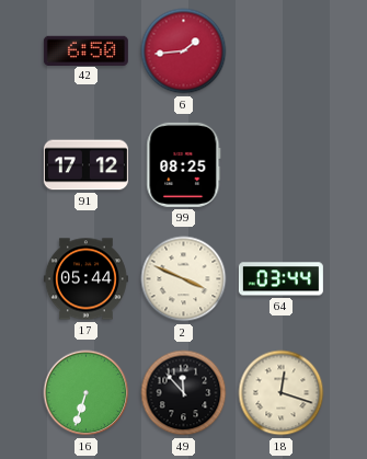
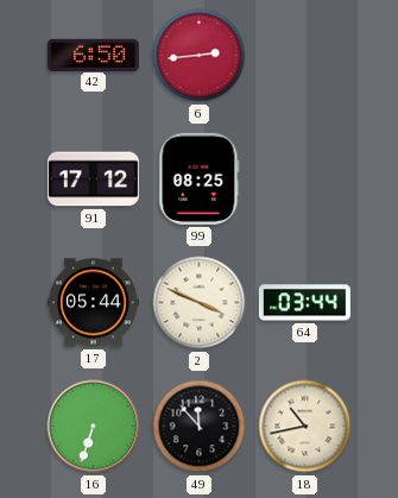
6: 1:44 -> 2:44
18: 12:18 -> 10:43
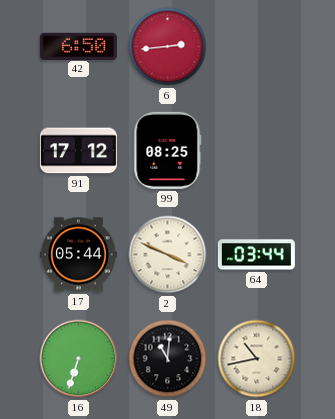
49: 11:53 -> 11:01
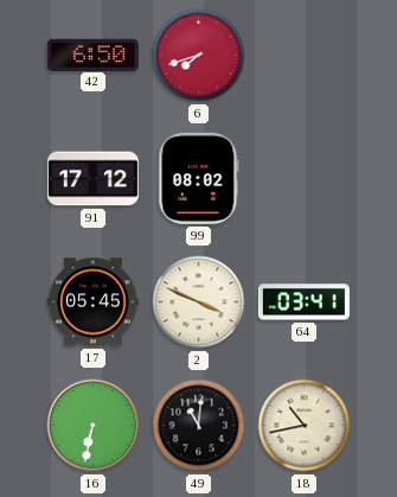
6: 2:44 -> 7:42
99: 08:25 -> 08:02
17: 05:44 -> 05:45
64: 03:44 -> 03:41
16: 6:33 -> 6:32
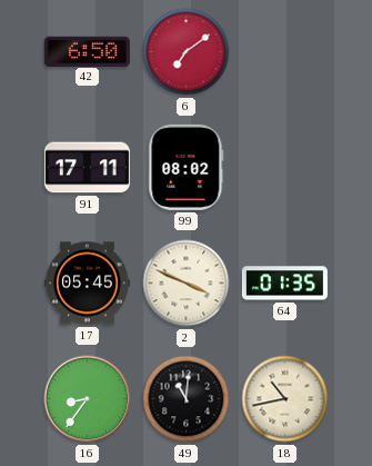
6: 7:42 -> 7:09
91: 17:12 -> 17:11
64: 03:41 -> 01:35
16: 6:32 -> 8:36
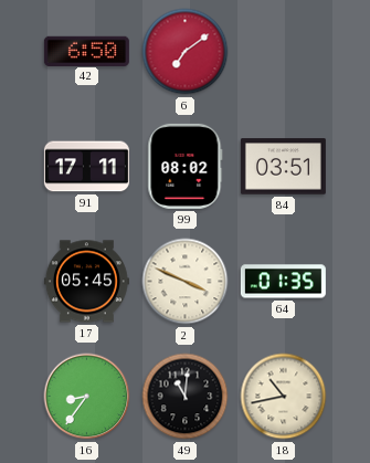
84: none -> 03:51
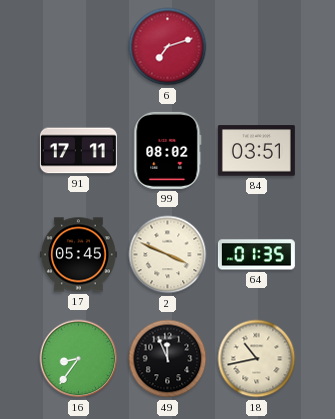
42: 6:50 -> none
6: 7:09 -> 7:12
49: 11:01 -> 11:56
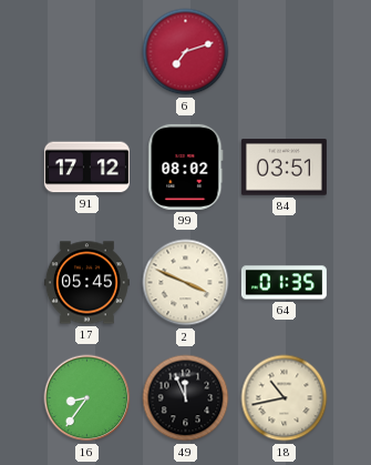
91: 17:11 -> 17:12
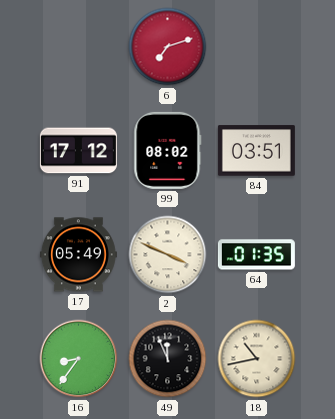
17: 05:45 -> 05:49
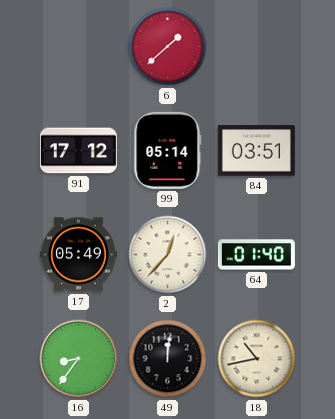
6: 7:12 -> 1:38
99: 08:02 -> 05:14
2: 3:49 -> 12:37
64: 01:35 -> 01:40
49: 11:56 -> 12:01
